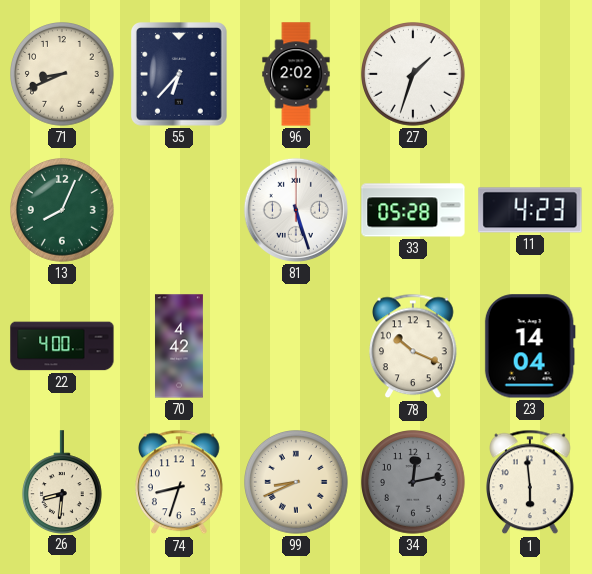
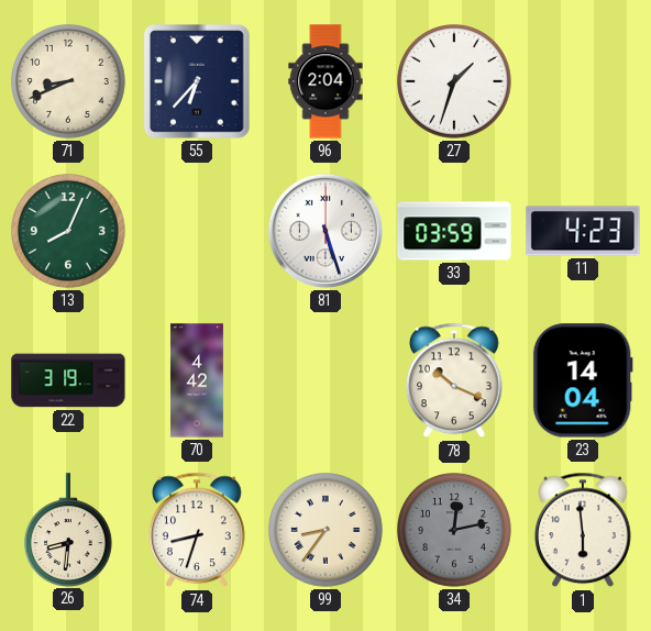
96: 2:02 -> 2:04
33: 05:28 -> 03:59
22: 4:00 -> 3:19
99: 8:41 -> 8:36
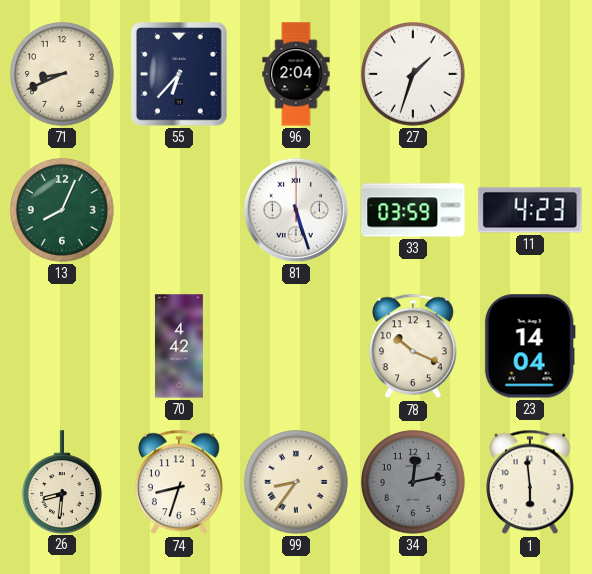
22: 3:19 -> none
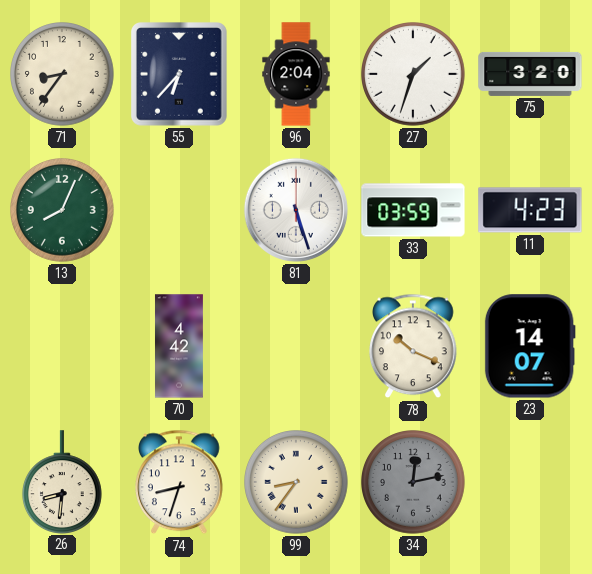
71: 8:41 -> 8:36
75: none -> 3:20
23: 14:04 -> 14:07
1: 5:59 -> none
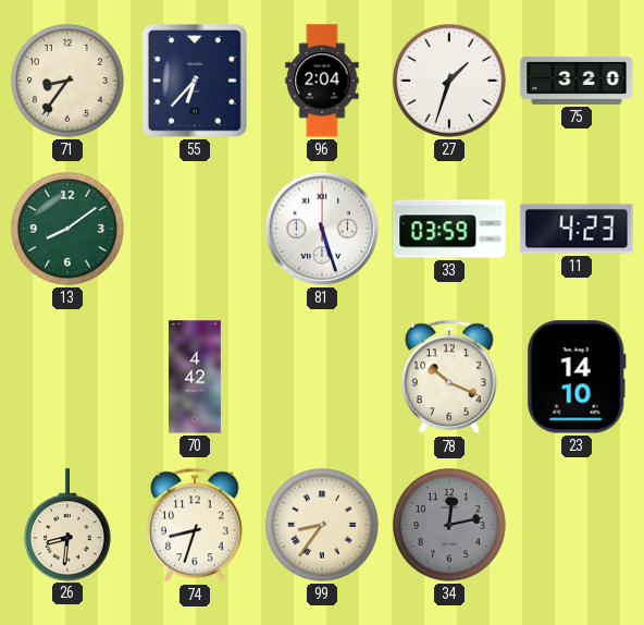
13: 8:04 -> 8:09
23: 14:07 -> 14:10
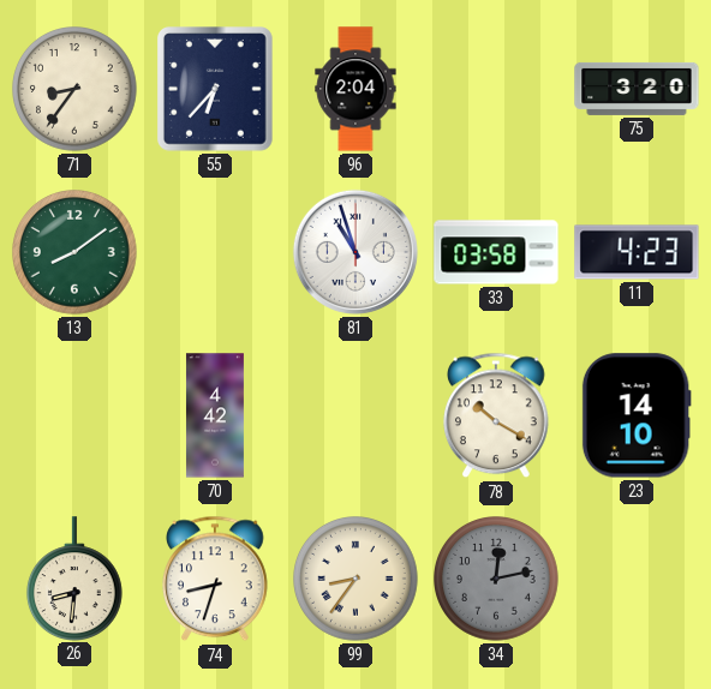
27: 1:33 -> none
81: 5:27 -> 10:57
33: 03:59 -> 03:58
78: 10:19 -> 10:20
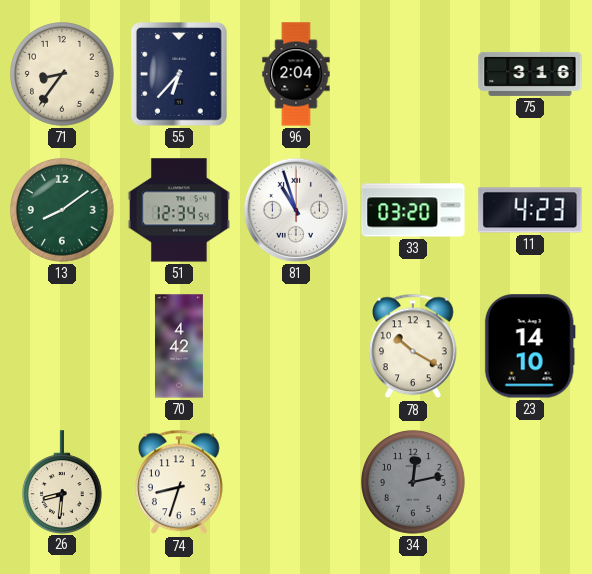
75: 3:20 -> 3:16
51: none -> 12:34
33: 03:58 -> 03:20
99: 8:36 -> none
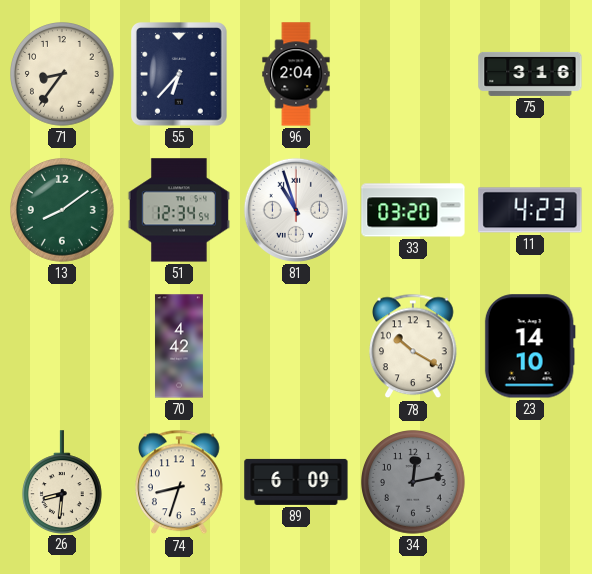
89: none -> 6:09
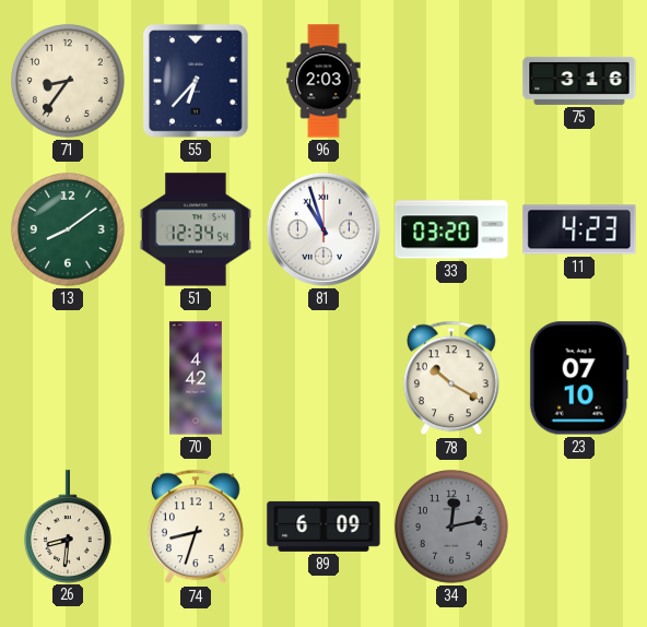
96: 2:04 -> 2:03
23: 14:10 -> 07:10
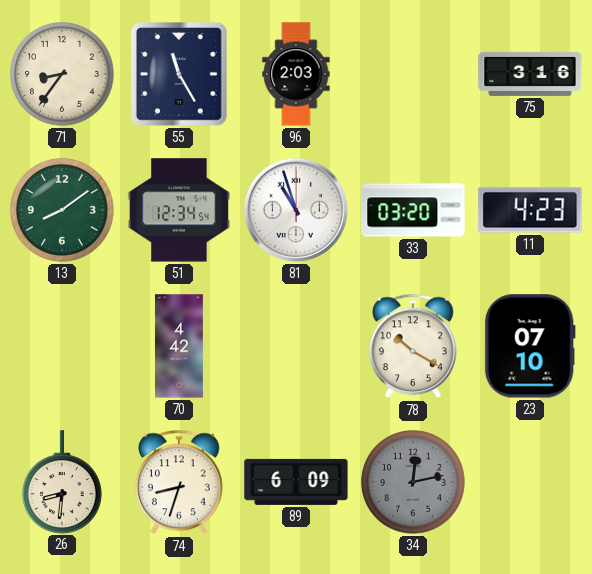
55: 6:37 -> 11:25
